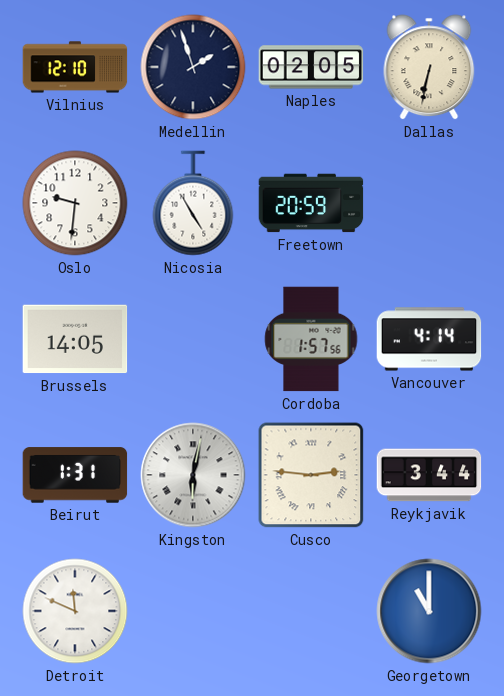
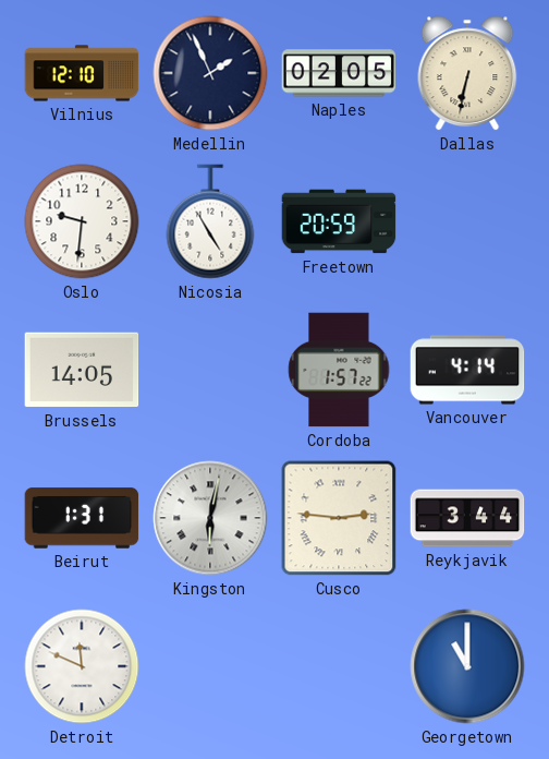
Medellin: 1:57 -> 1:56
Cordoba: 1:57:56 -> 1:57:22
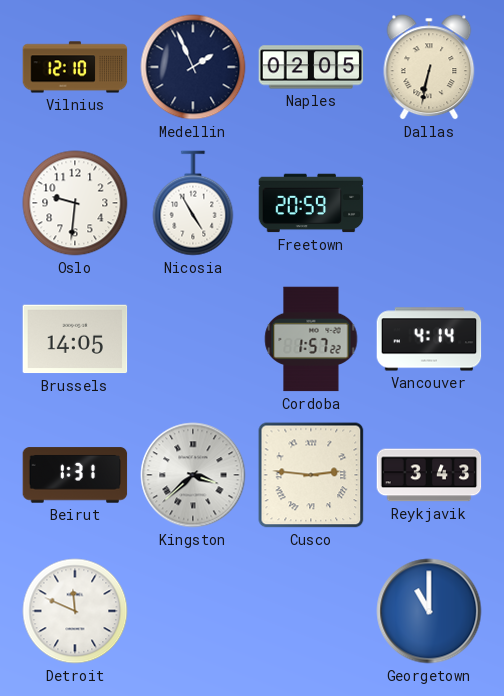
Kingston: 6:02 -> 3:38
Reykjavik: 3:44 -> 3:43
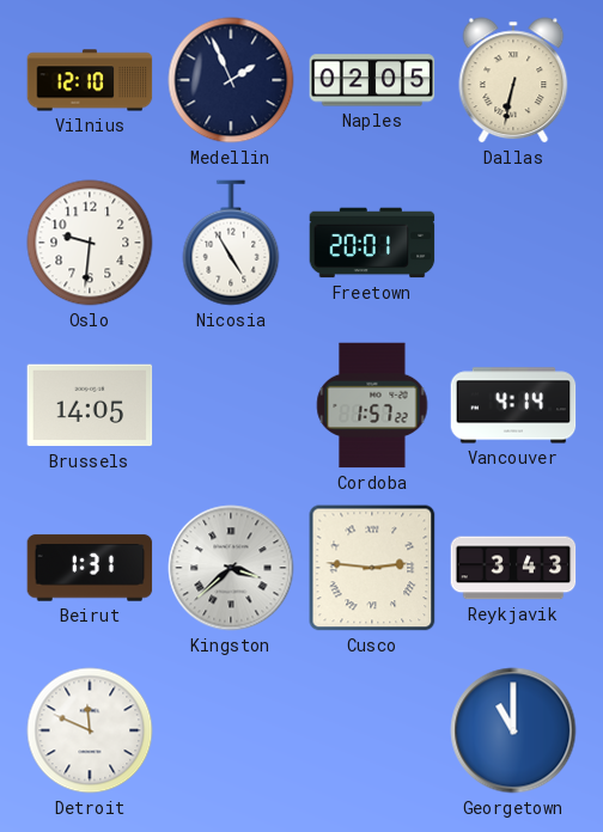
Freetown: 20:59 -> 20:01
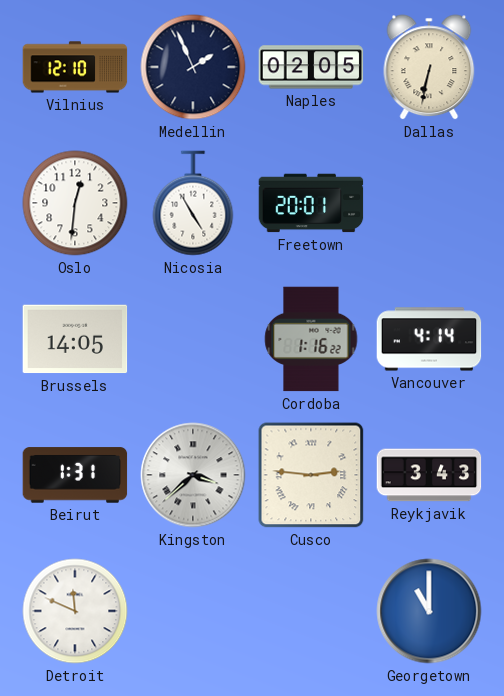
Oslo: 9:31 -> 12:31
Cordoba: 1:57 -> 1:16
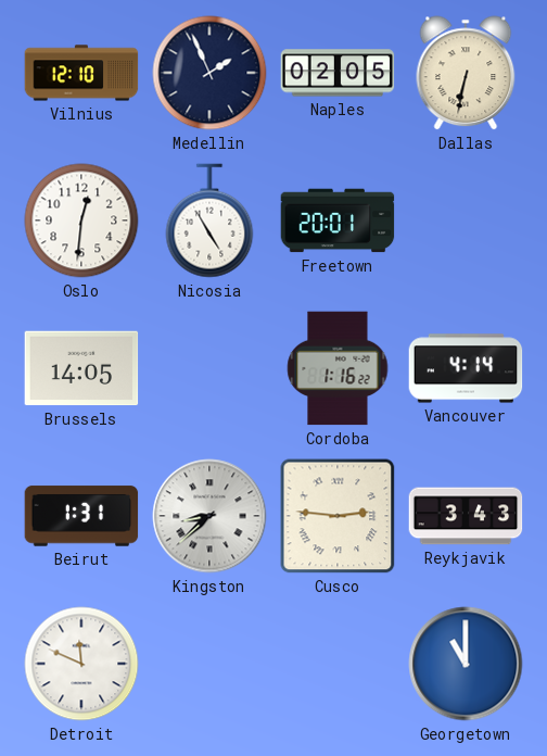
Kingston: 3:38 -> 8:38
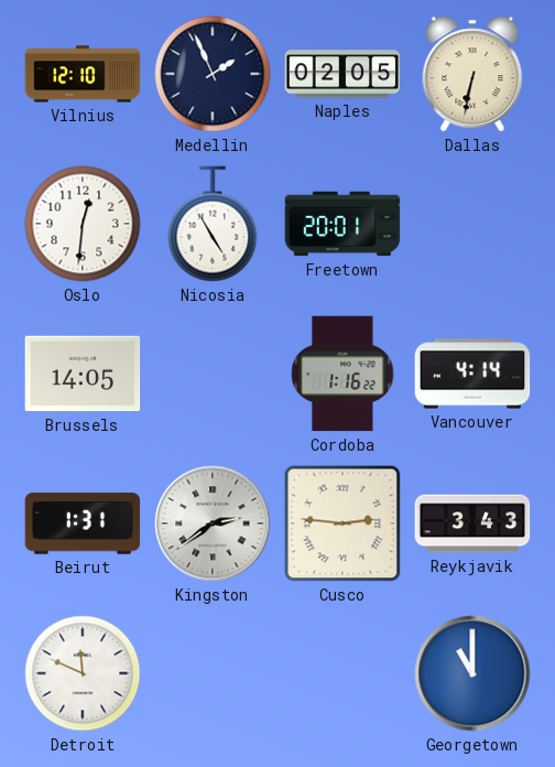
Kingston: 8:38 -> 2:39
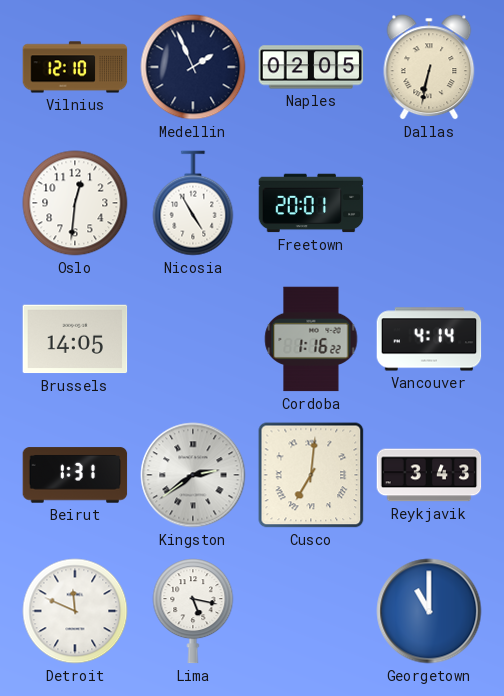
Cusco: 2:46 -> 7:01
Lima: none -> 5:17
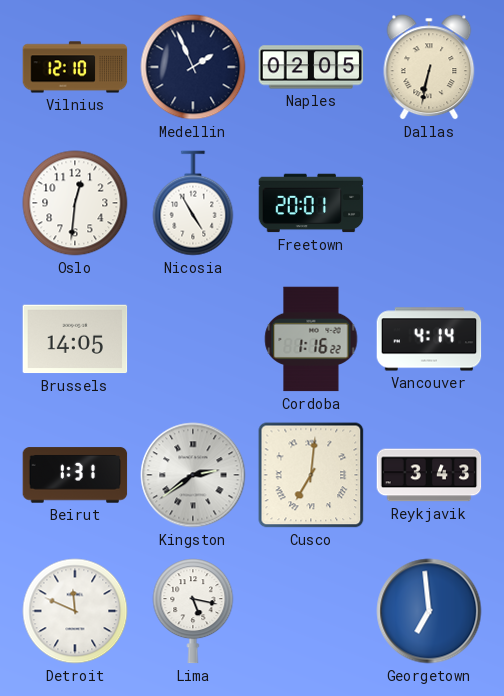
Georgetown: 11:00 -> 6:59
